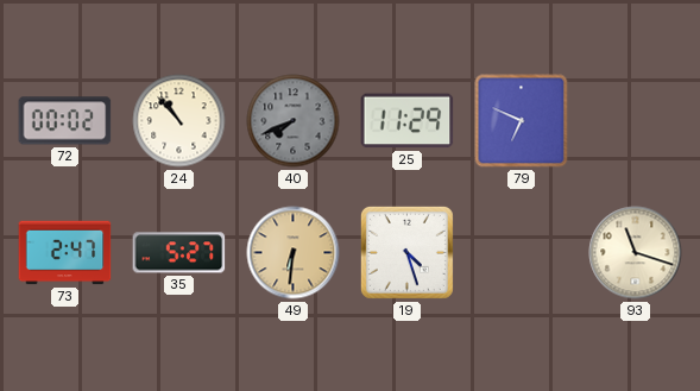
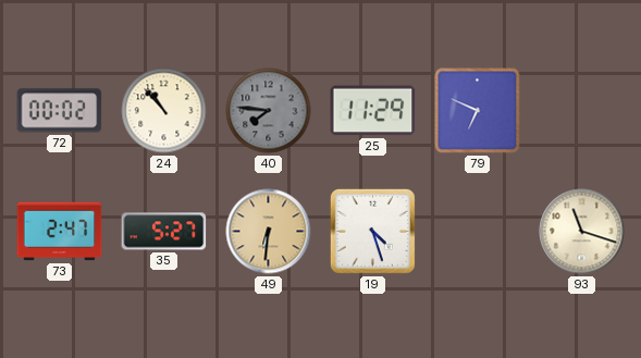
40: 7:41 -> 7:46
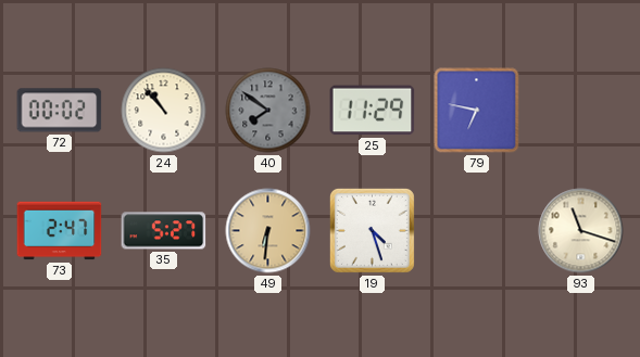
40: 7:46 -> 7:51
79: 6:49 -> 6:47
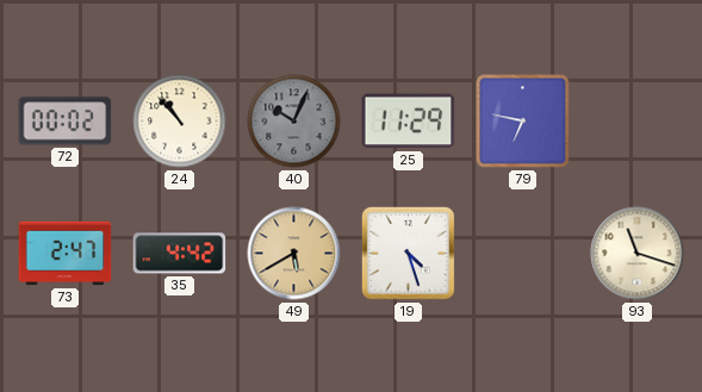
40: 7:51 -> 10:04
35: 5:27 -> 4:42
49: 6:31 -> 5:40
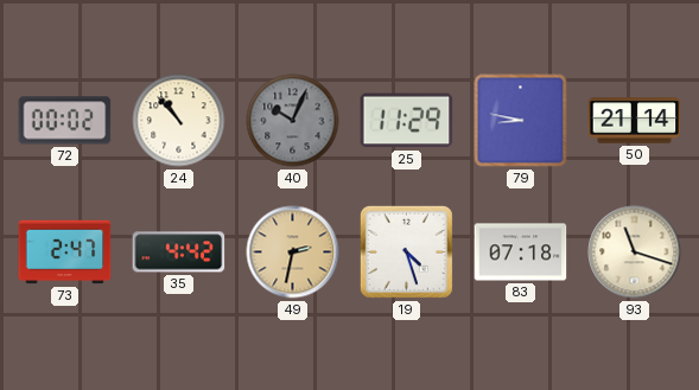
79: 6:47 -> 8:47
50: none -> 21:14
49: 5:40 -> 2:32
83: none -> 07:18
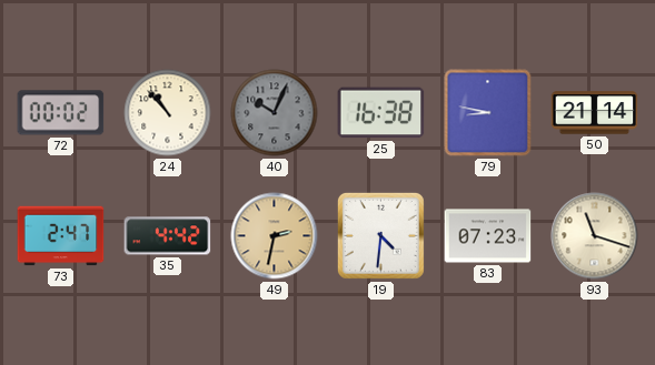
25: 11:29 -> 16:38
19: 4:27 -> 4:31
83: 07:18 -> 07:23
